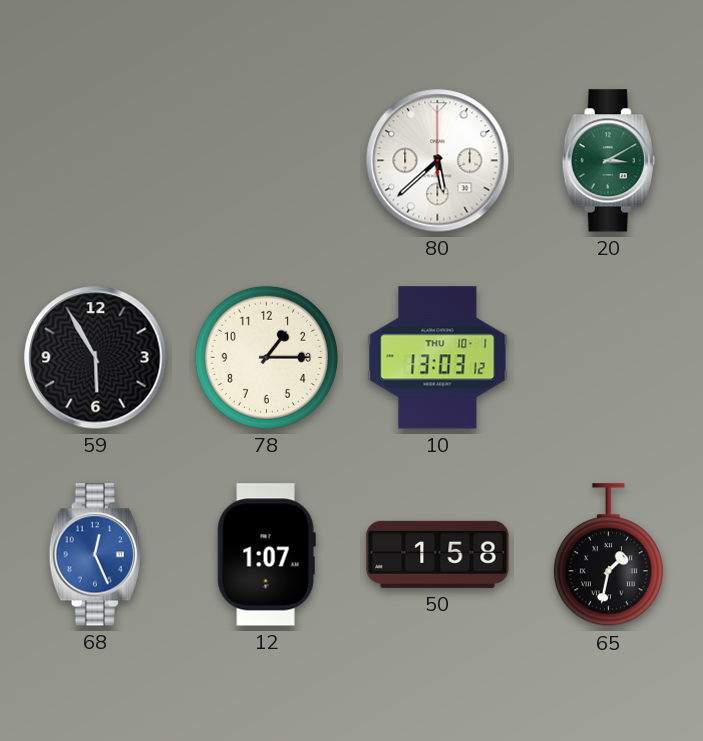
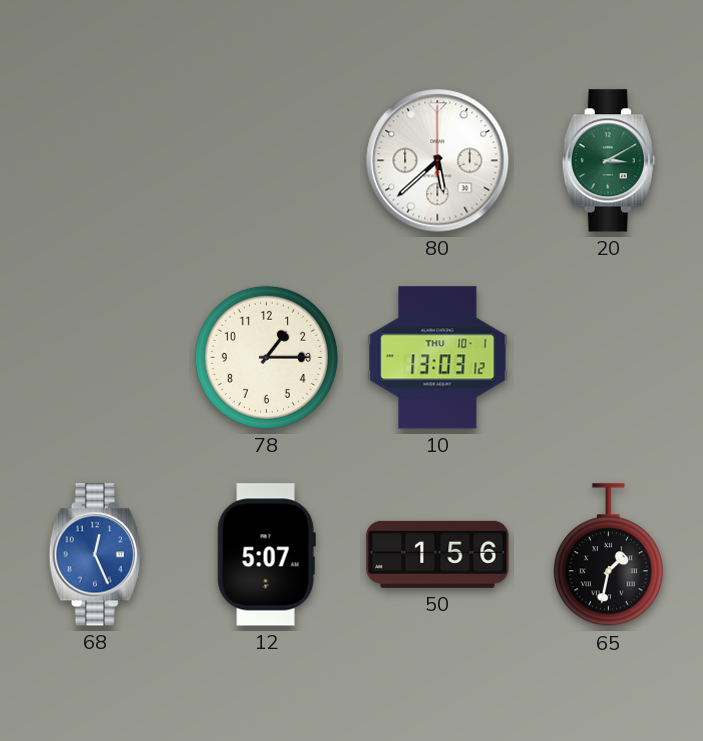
59: 5:55 -> none
12: 1:07 -> 5:07
50: 1:58 -> 1:56
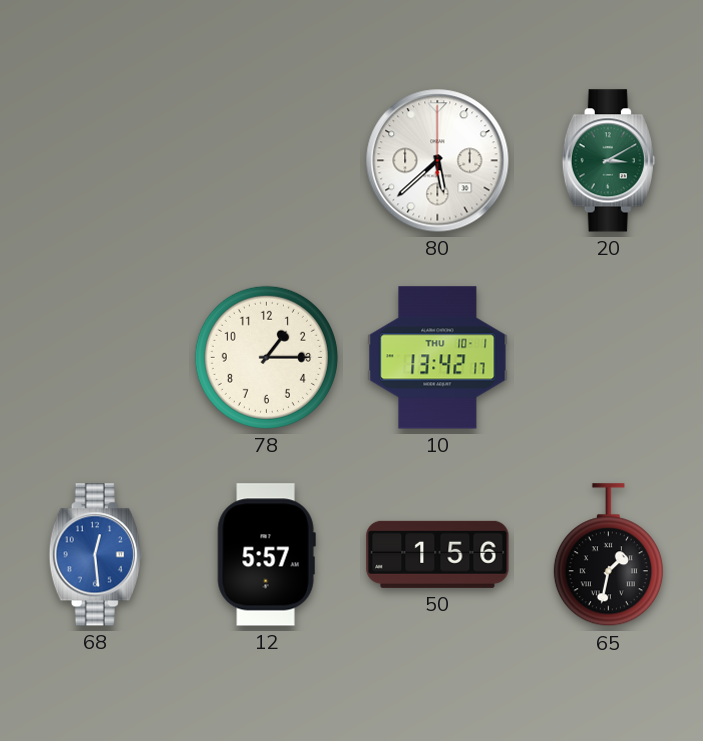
10: 13:03 -> 13:42
68: 12:26 -> 12:29
12: 5:07 -> 5:57
